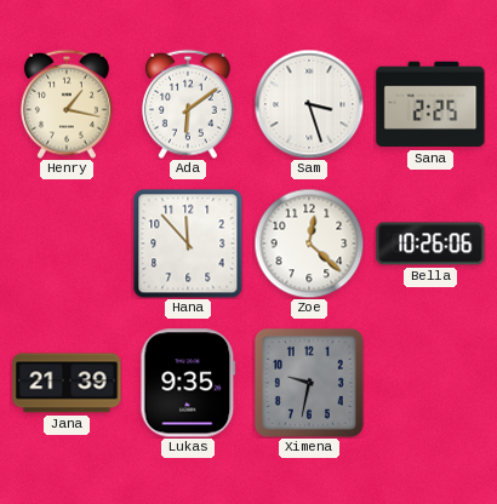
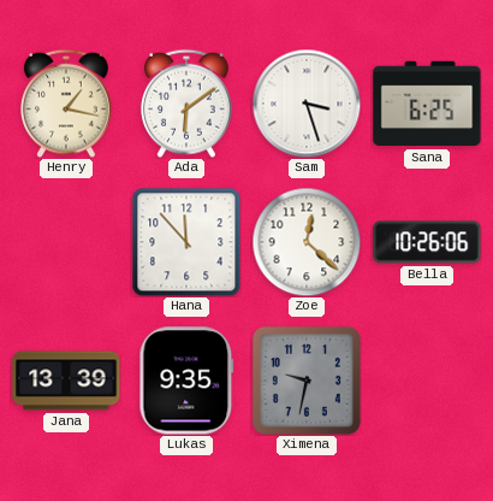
Sana: 2:25 -> 6:25
Jana: 21:39 -> 13:39
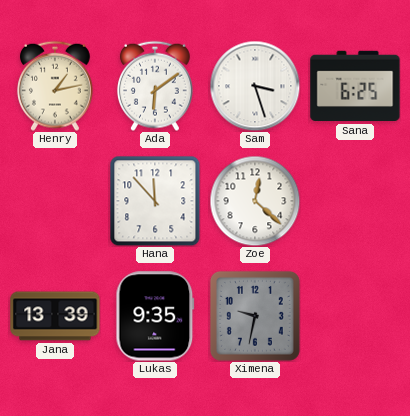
Henry: 1:17 -> 1:13
Bella: 10:26 -> none
